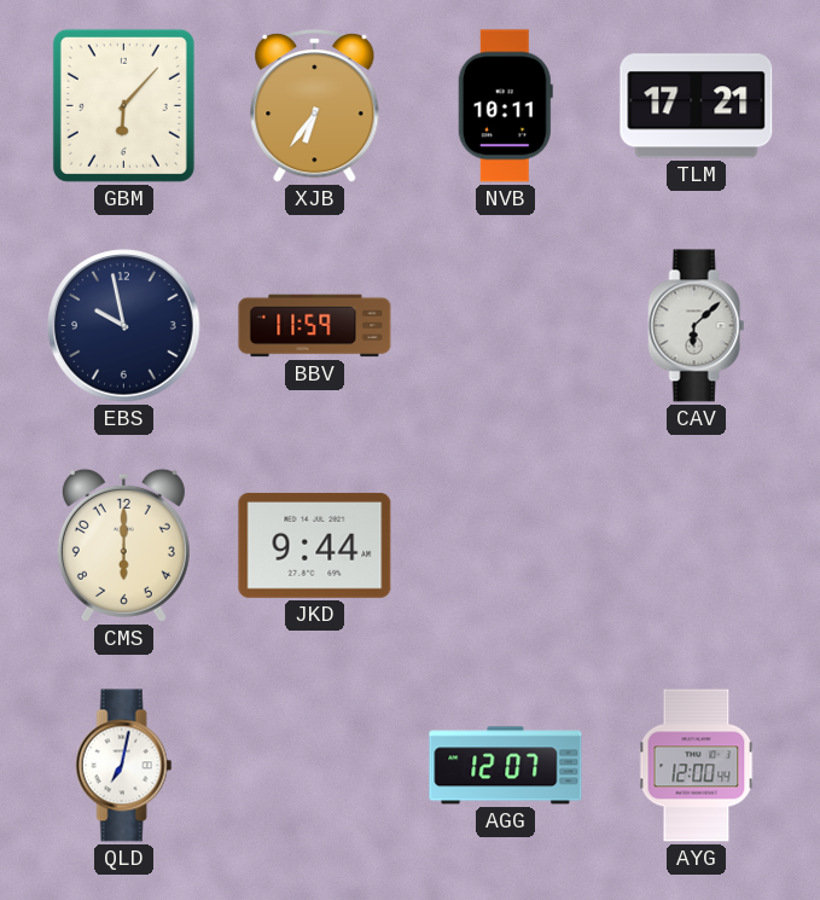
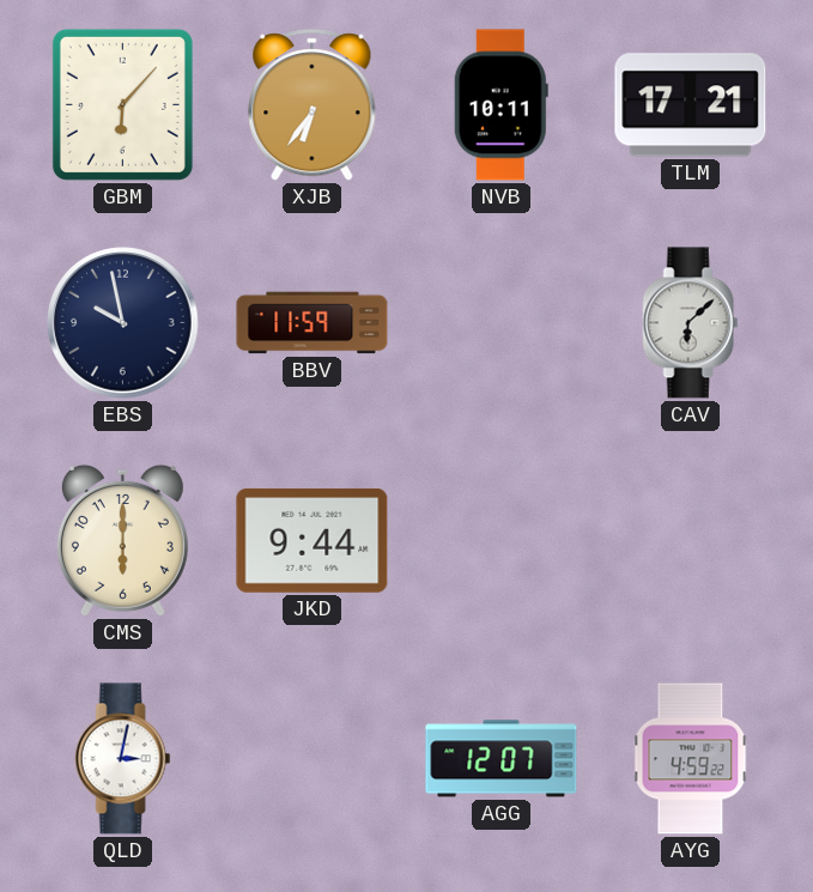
QLD: 7:02 -> 3:02
AYG: 12:00 -> 4:59
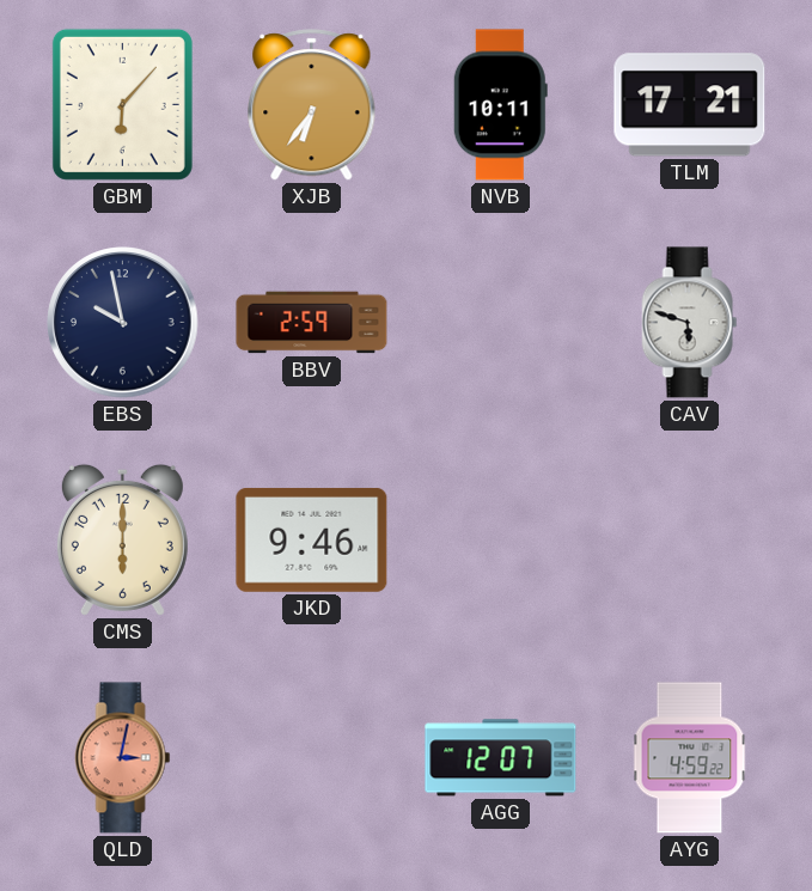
BBV: 11:59 -> 2:59
CAV: 6:08 -> 5:48
JKD: 9:44 -> 9:46
QLD dial: white -> salmon
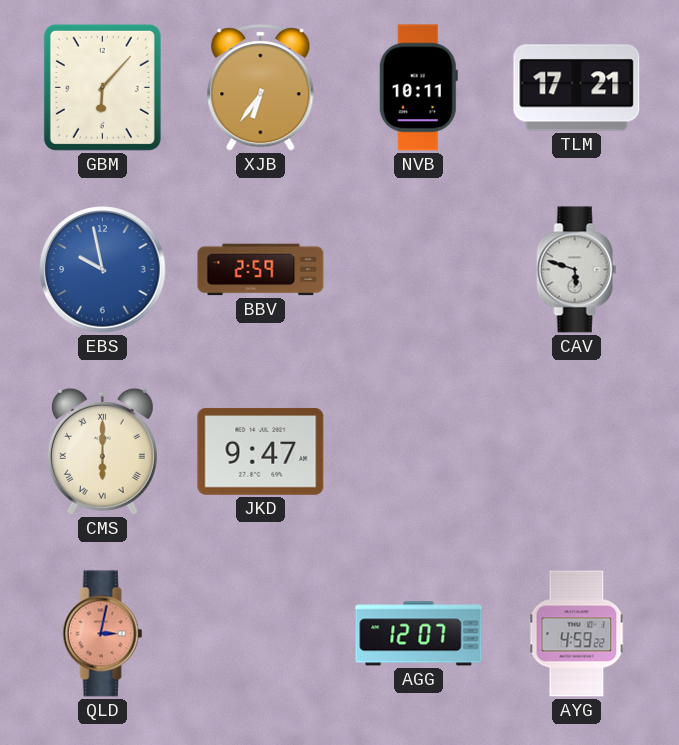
EBS dial: navy -> blue
CMS numerals: Arabic -> Roman
JKD: 9:46 -> 9:47
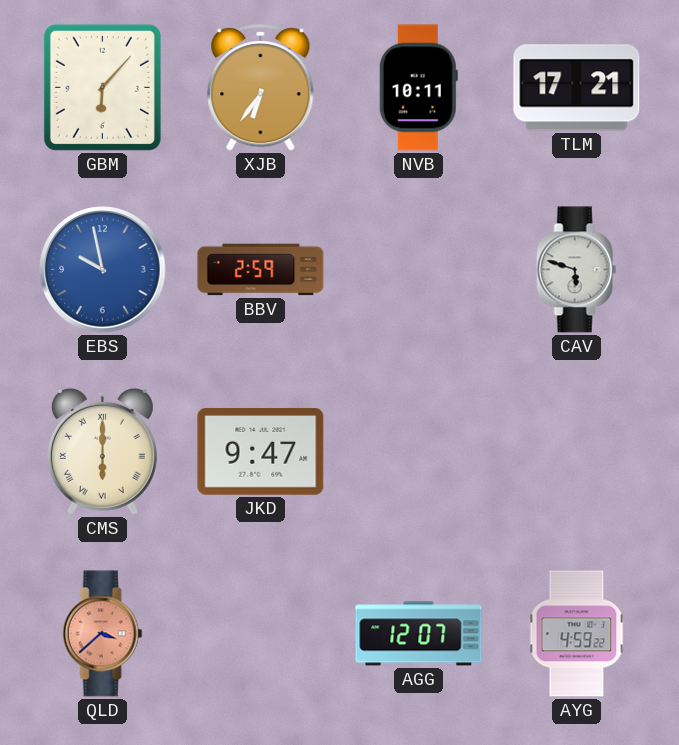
QLD: 3:02 -> 3:38
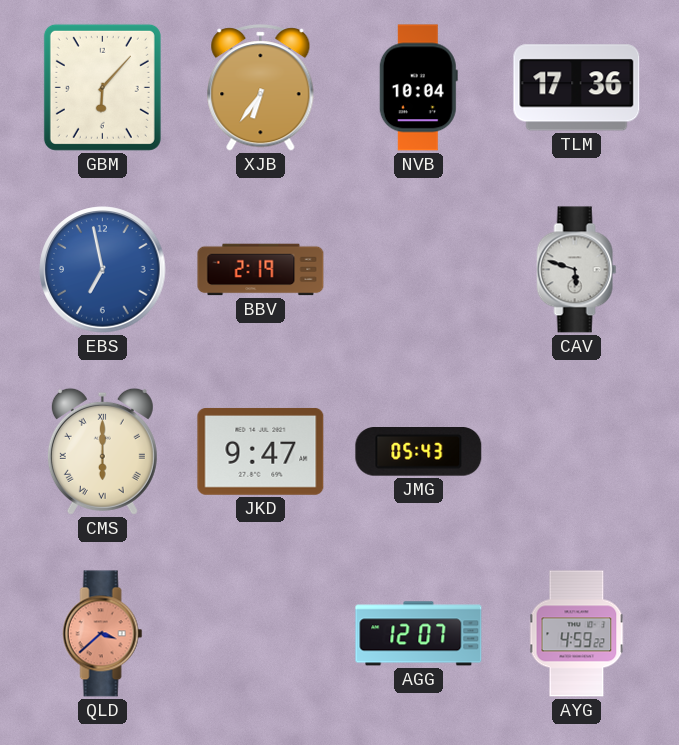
NVB: 10:11 -> 10:04
TLM: 17:21 -> 17:36
EBS: 9:58 -> 6:58
BBV: 2:59 -> 2:19
JMG: none -> 05:43
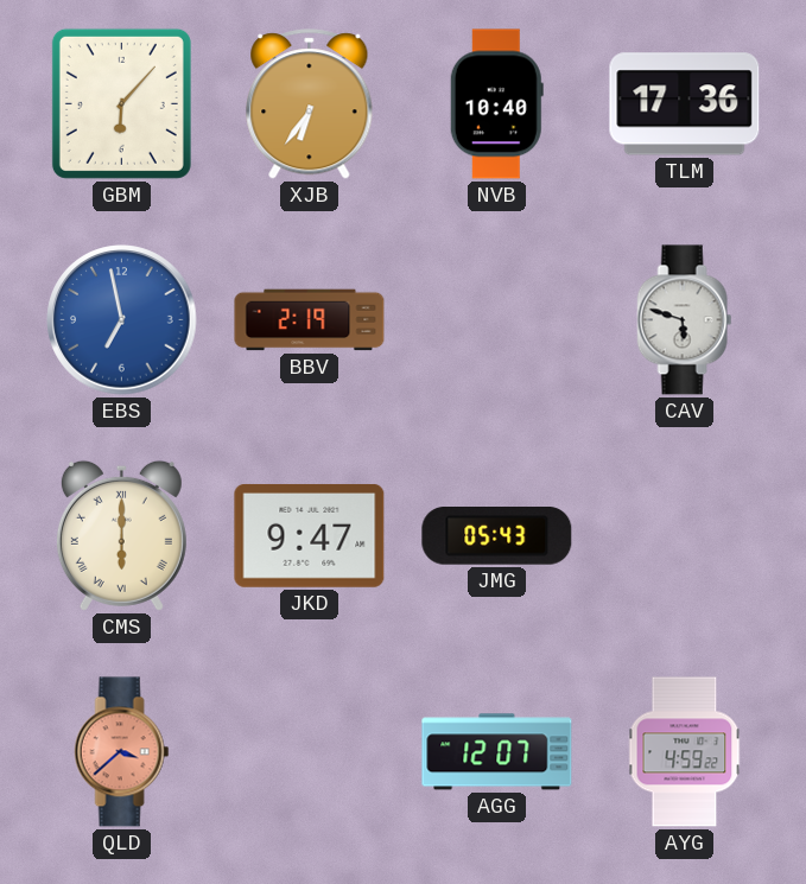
NVB: 10:04 -> 10:40
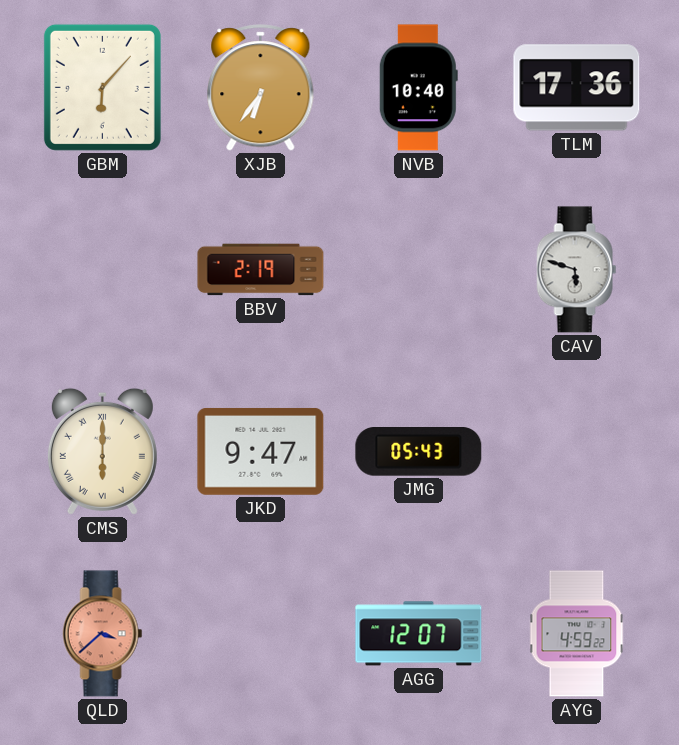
EBS: 6:58 -> none
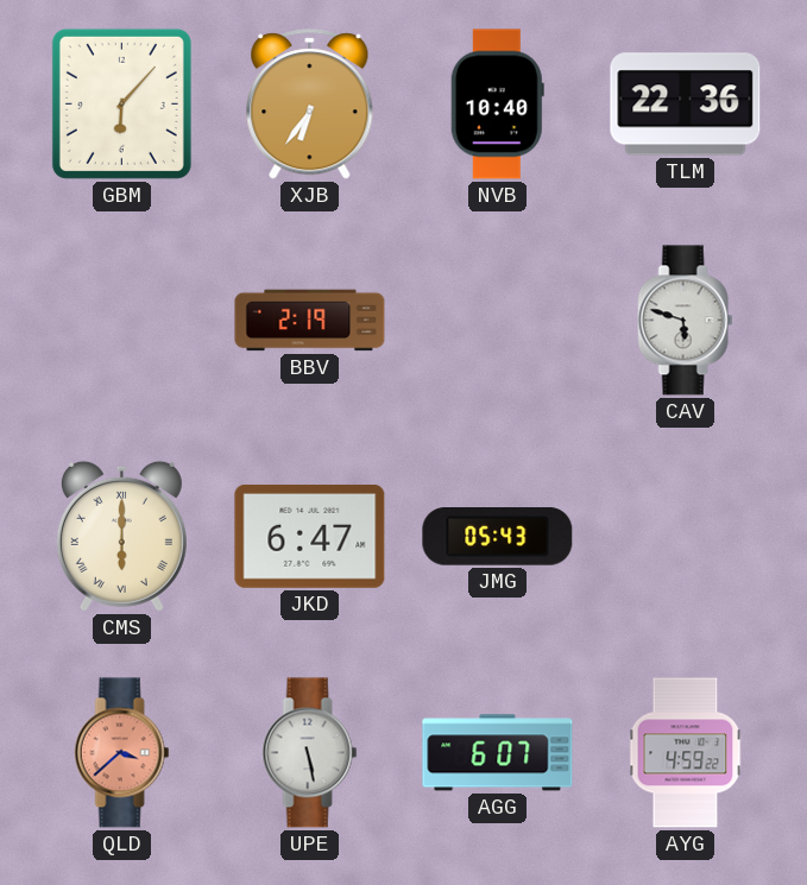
TLM: 17:36 -> 22:36
JKD: 9:47 -> 6:47
UPE: none -> 5:28
AGG: 12:07 -> 6:07
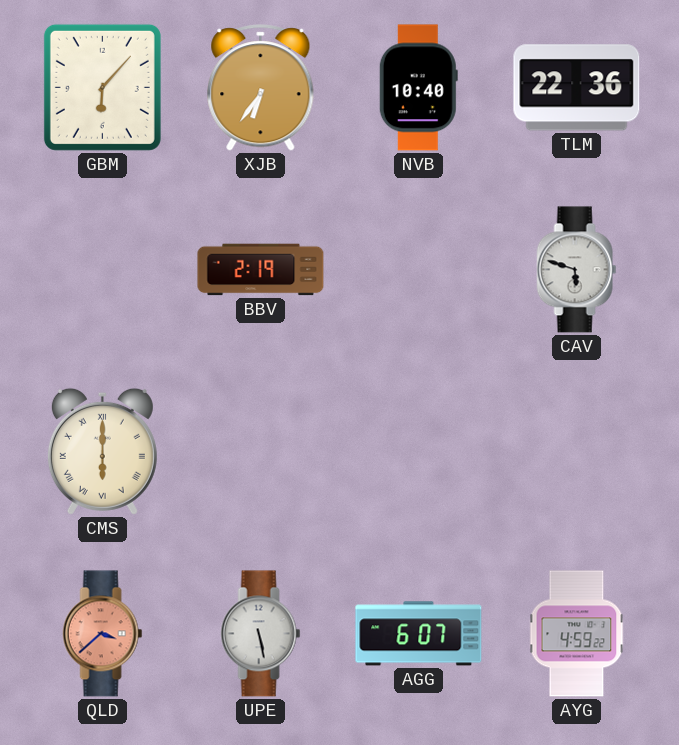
JKD: 6:47 -> none
JMG: 05:43 -> none
